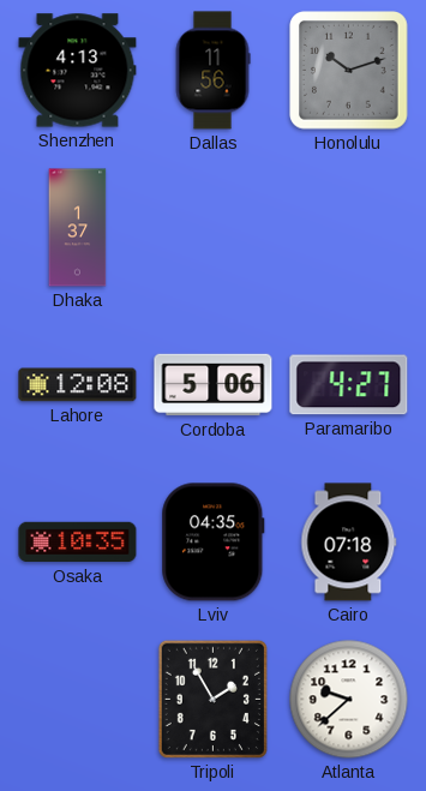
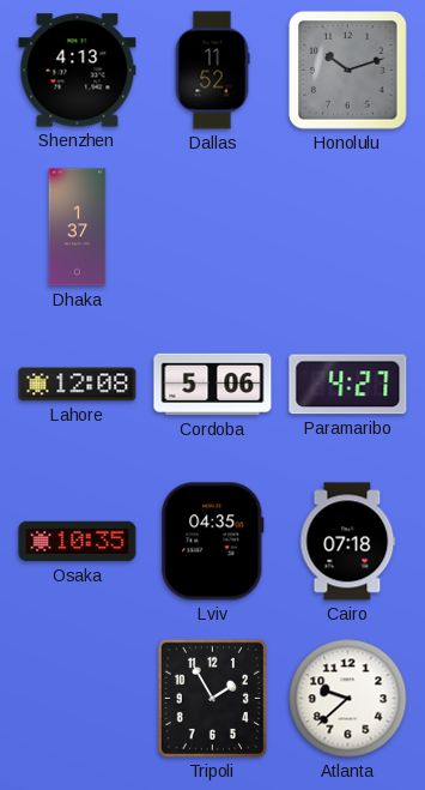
Dallas: 11:56 -> 11:52
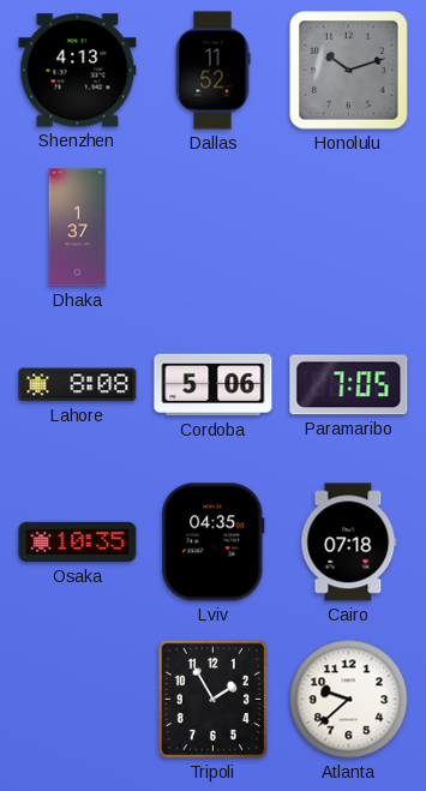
Lahore: 12:08 -> 8:08
Paramaribo: 4:27 -> 7:05
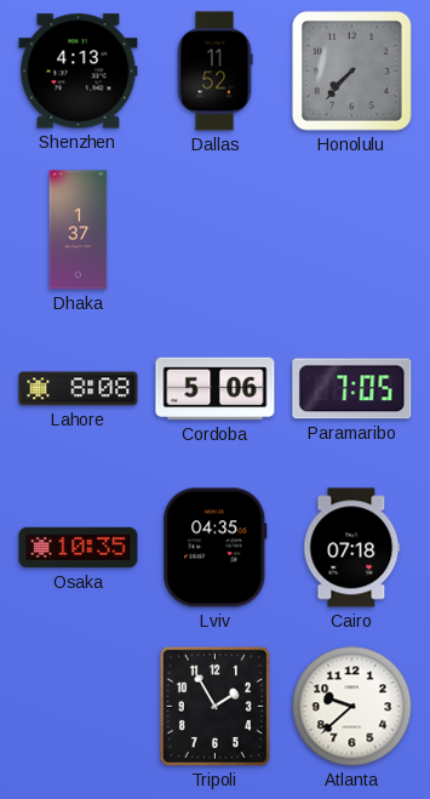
Honolulu: 10:12 -> 7:37
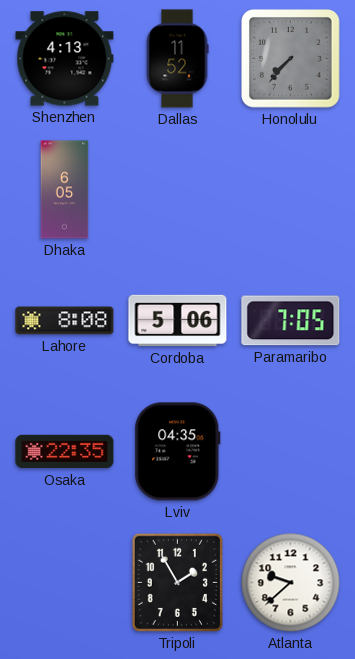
Dhaka: 1:37 -> 6:05
Osaka: 10:35 -> 22:35
Cairo: 07:18 -> none
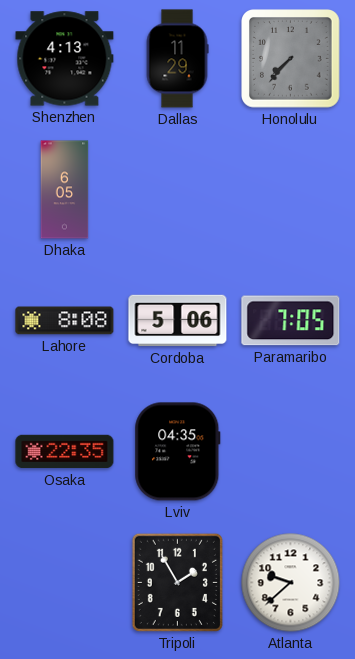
Dallas: 11:52 -> 11:29
